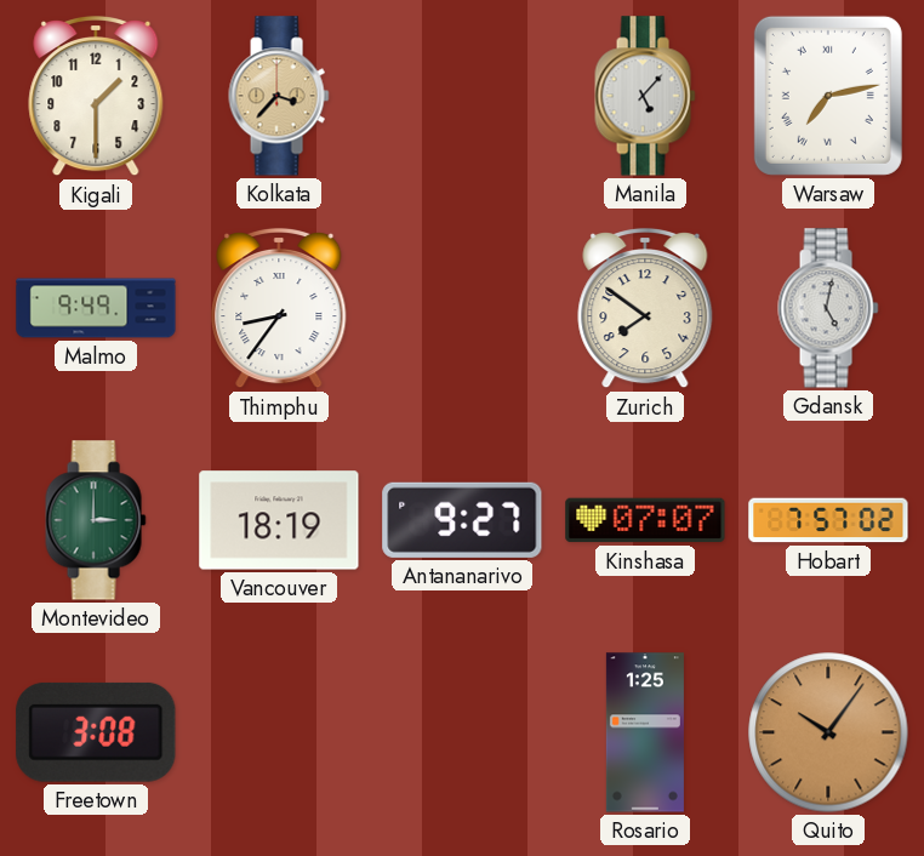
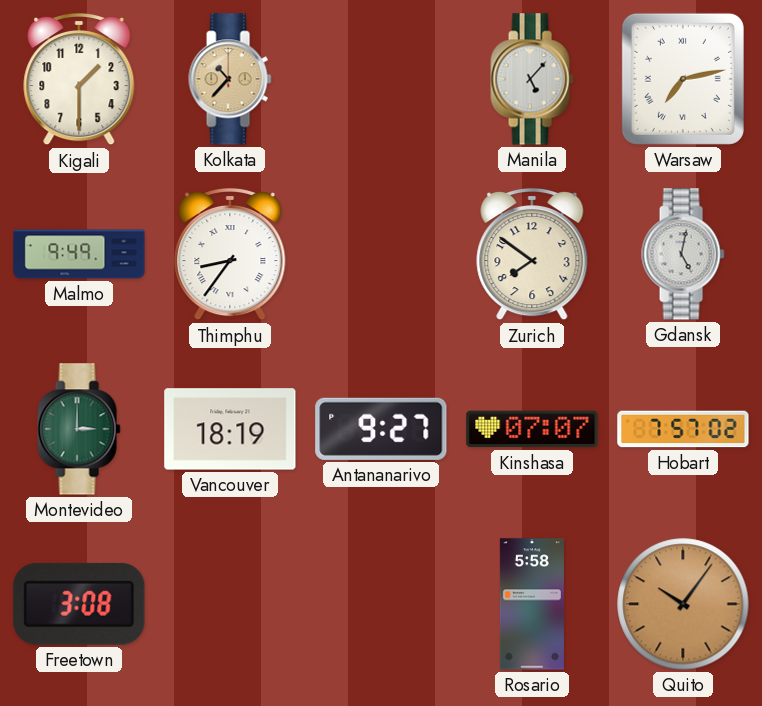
Kolkata: 3:37 -> 10:37
Rosario: 1:25 -> 5:58
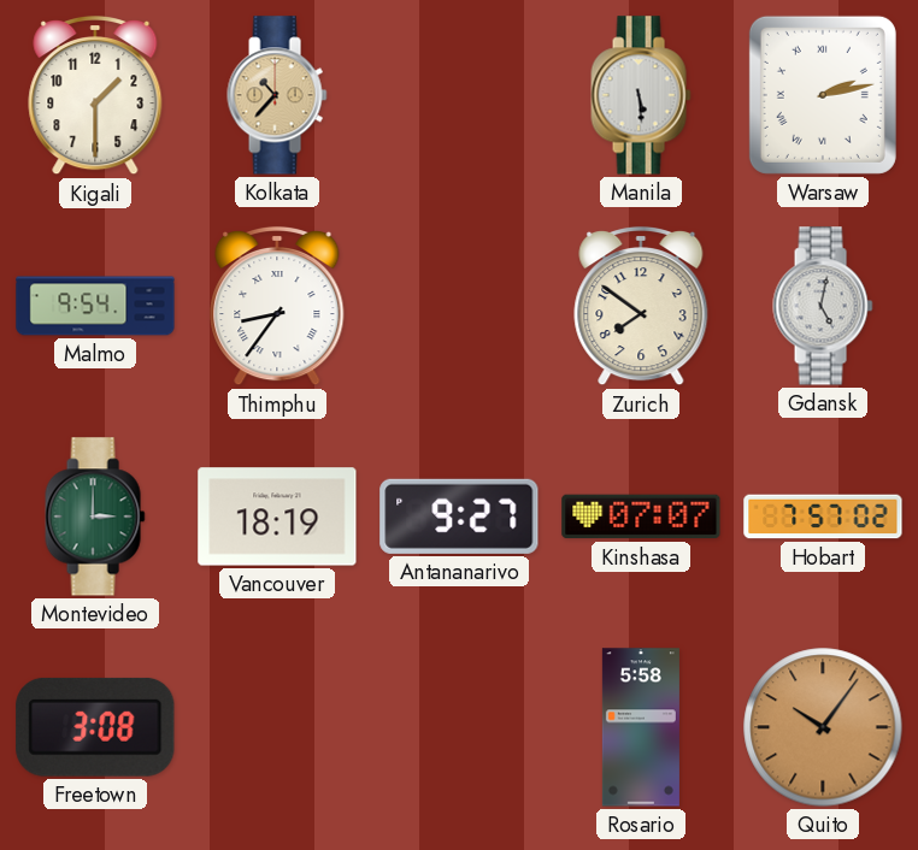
Manila: 5:07 -> 5:29
Warsaw: 7:13 -> 2:13
Malmo: 9:49 -> 9:54
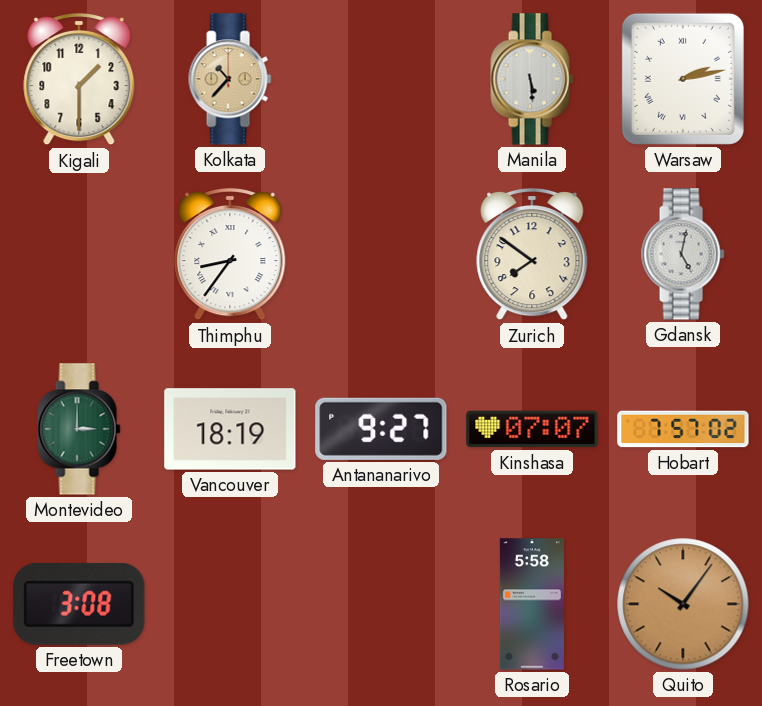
Malmo: 9:54 -> none
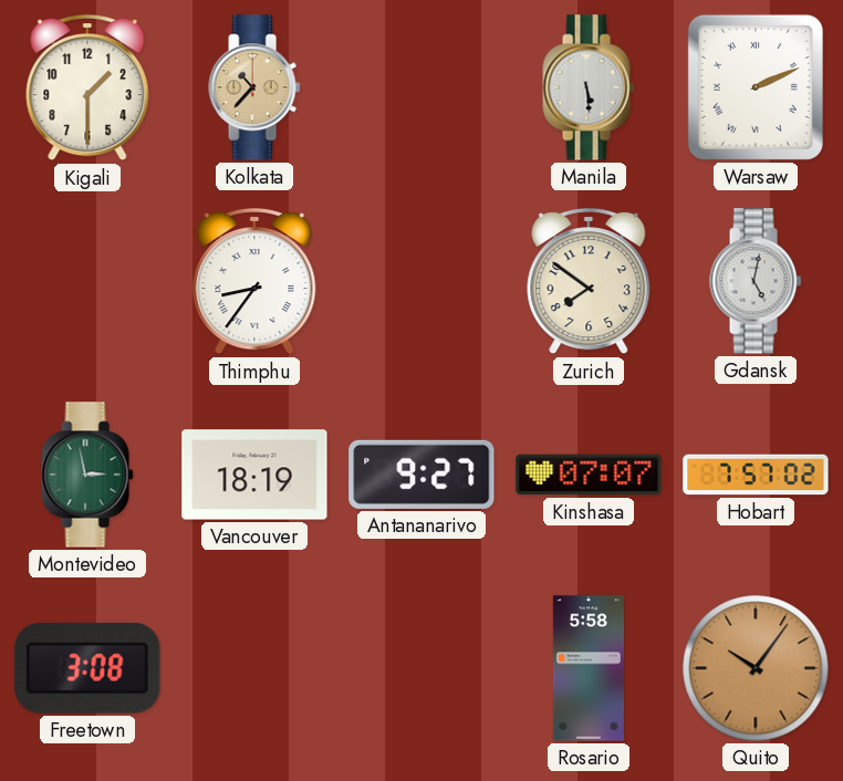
Warsaw: 2:13 -> 2:11
Montevideo: 3:00 -> 2:58
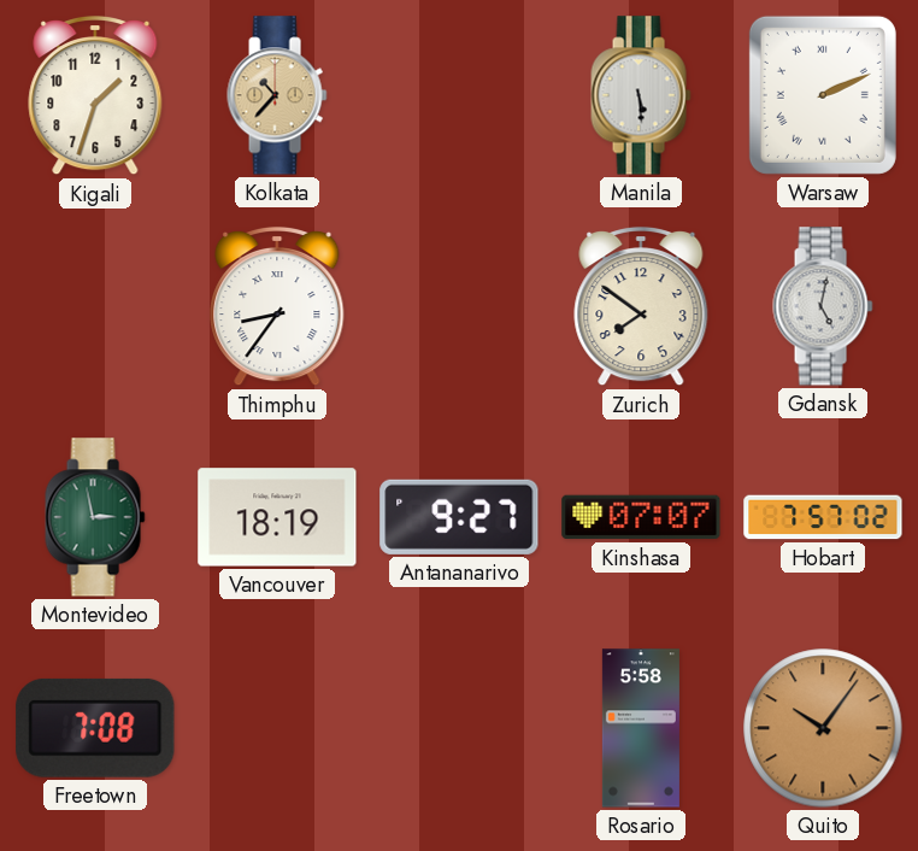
Kigali: 1:30 -> 1:33
Freetown: 3:08 -> 7:08
